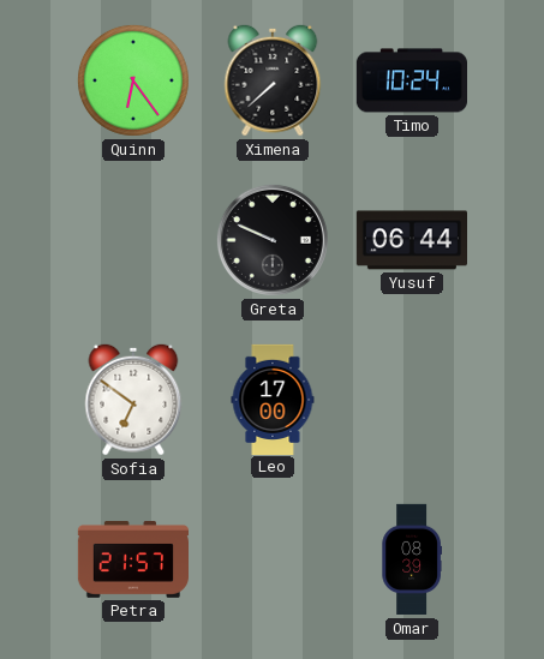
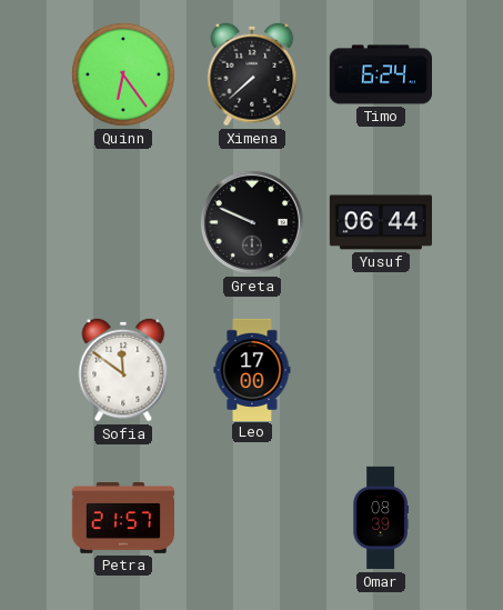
Timo: 10:24 -> 6:24
Sofia: 6:51 -> 11:51
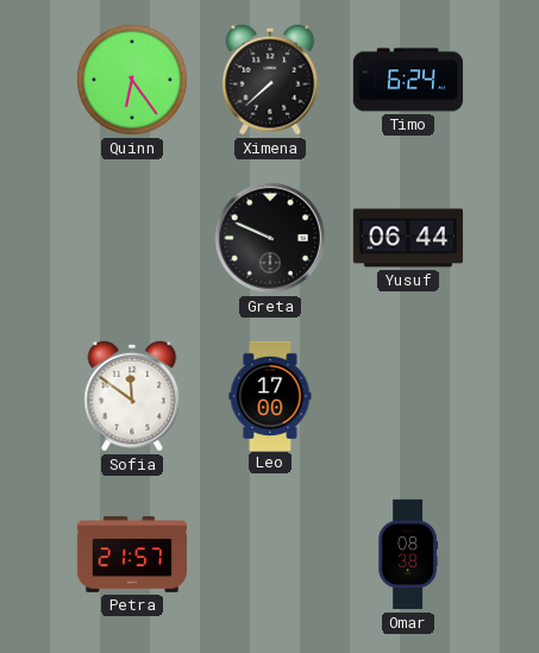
Omar: 08:39 -> 08:38
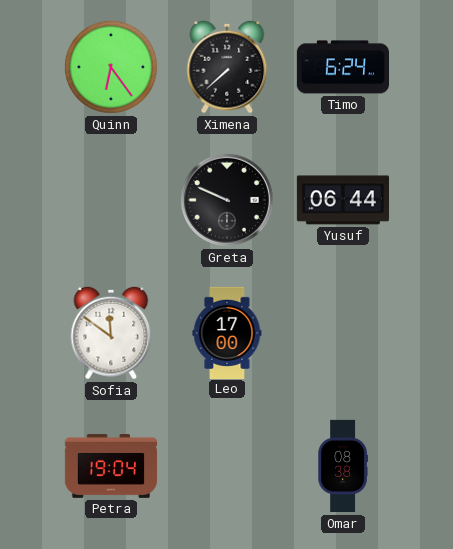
Petra: 21:57 -> 19:04
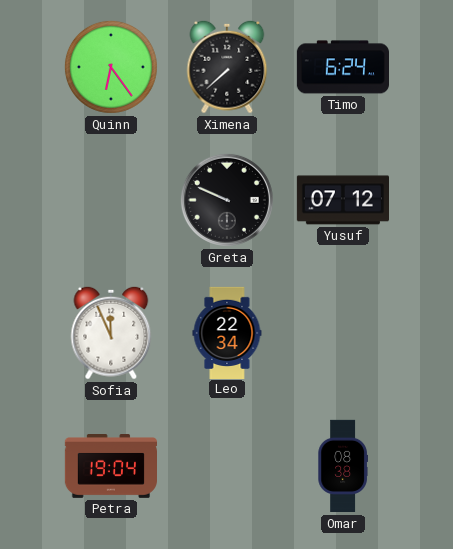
Yusuf: 06:44 -> 07:12
Sofia: 11:51 -> 11:56
Leo: 17:00 -> 22:34
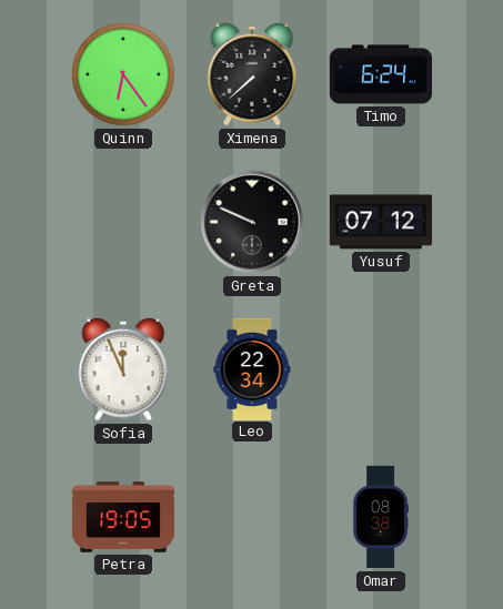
Petra: 19:04 -> 19:05
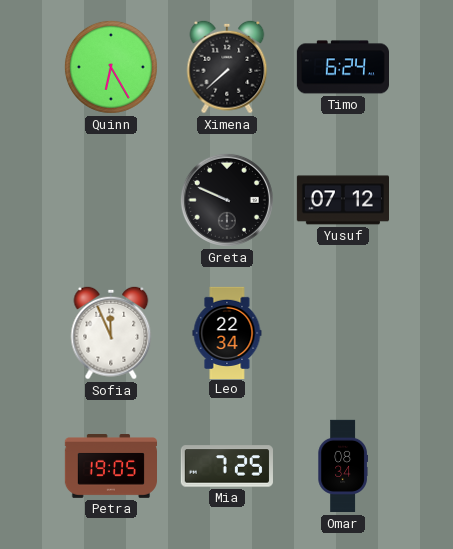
Quinn: 6:24 -> 6:25
Mia: none -> 7:25
Omar: 08:38 -> 08:34
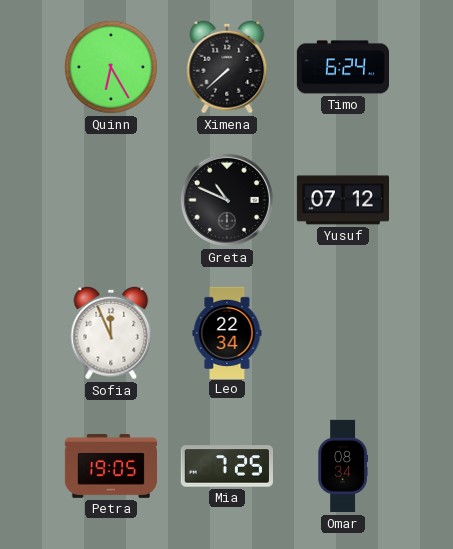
Greta: 9:49 -> 10:49
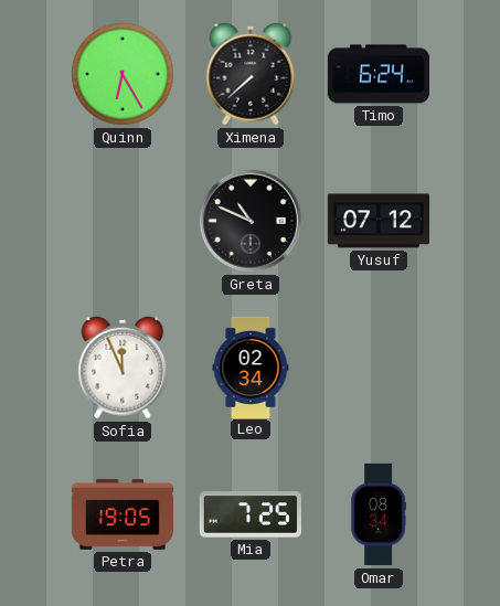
Leo: 22:34 -> 02:34
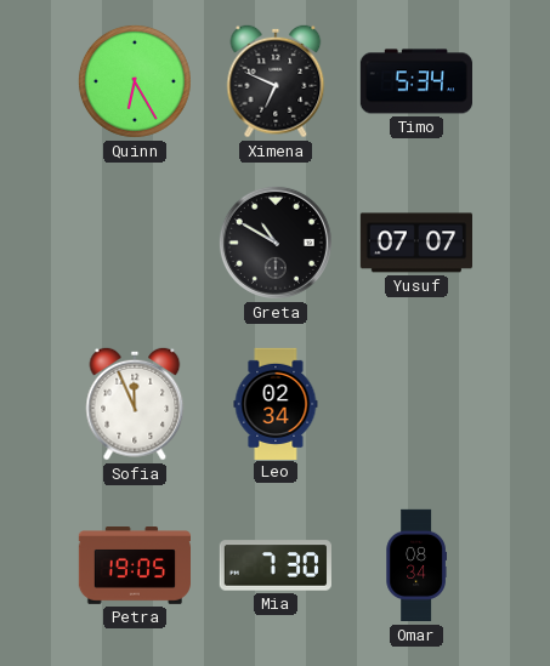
Ximena: 7:38 -> 6:49
Timo: 6:24 -> 5:34
Greta: 10:49 -> 10:50
Yusuf: 07:12 -> 07:07
Mia: 7:25 -> 7:30
